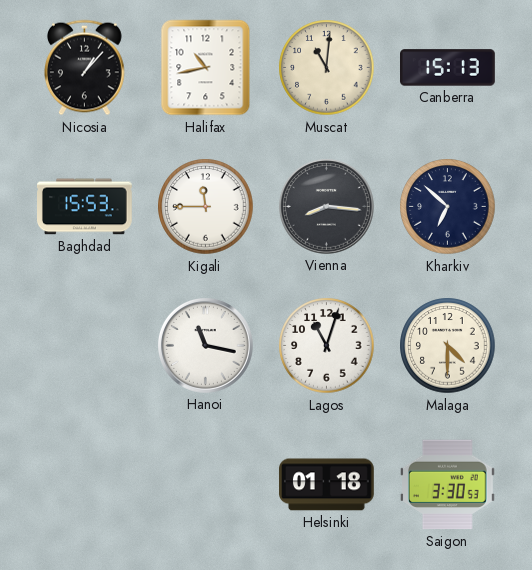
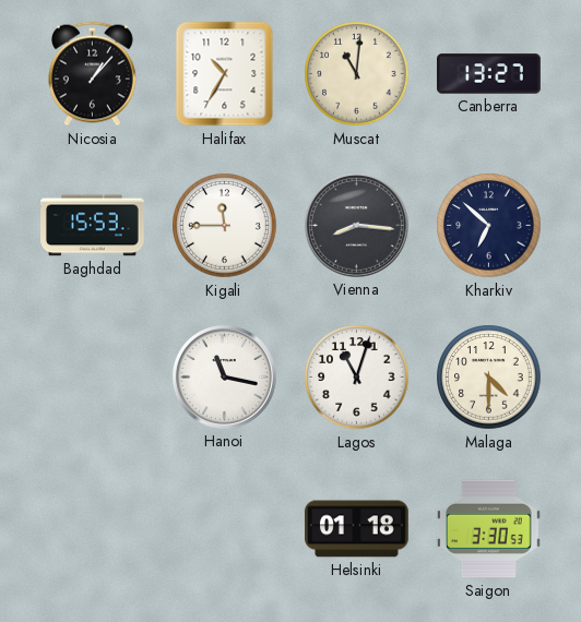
Halifax: 10:43 -> 10:35
Canberra: 15:13 -> 13:27
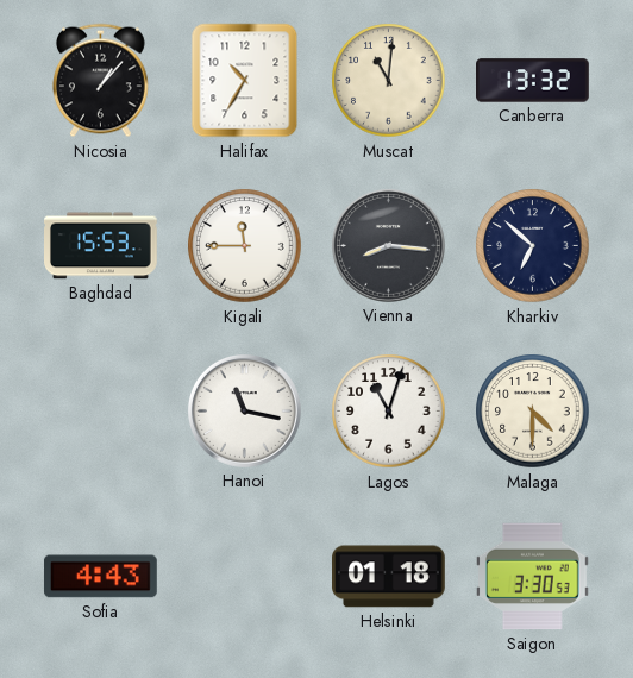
Canberra: 13:27 -> 13:32
Sofia: none -> 4:43
